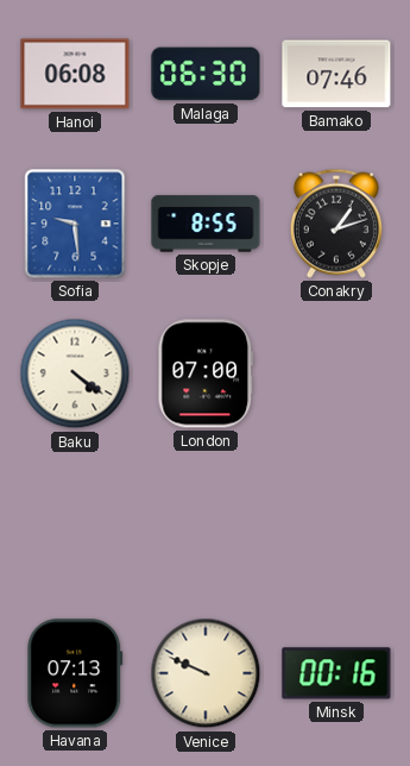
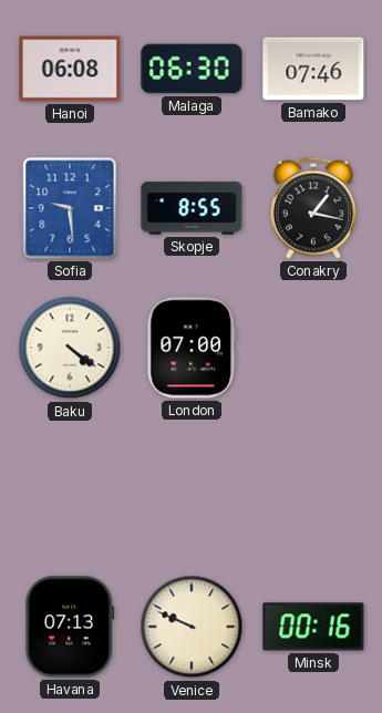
Conakry: 1:12 -> 1:17
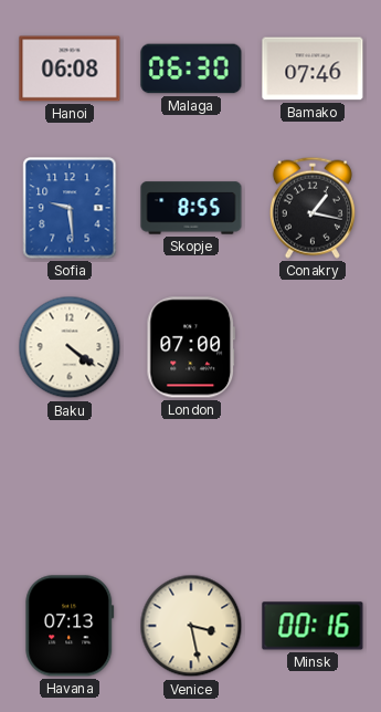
Venice: 9:49 -> 3:28
